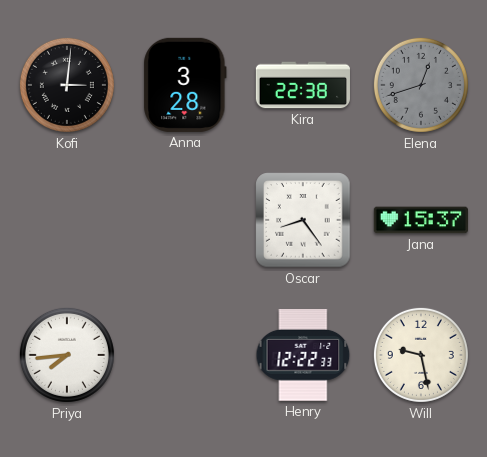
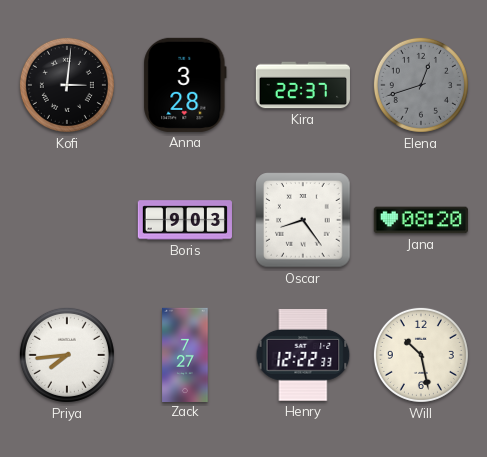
Kira: 22:38 -> 22:37
Boris: none -> 9:03
Jana: 15:37 -> 08:20
Zack: none -> 7:27
Will: 9:28 -> 10:28
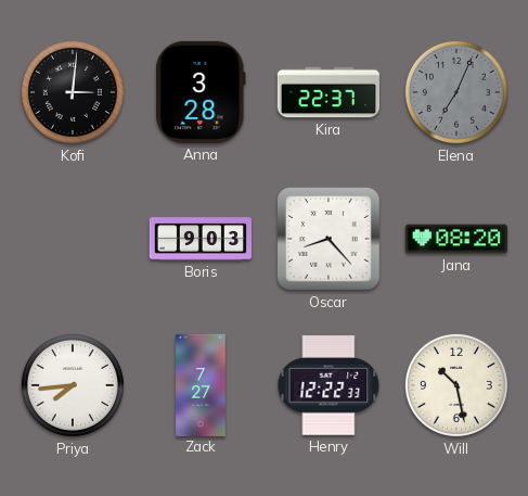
Elena: 12:42 -> 7:04
Oscar: 8:24 -> 8:23
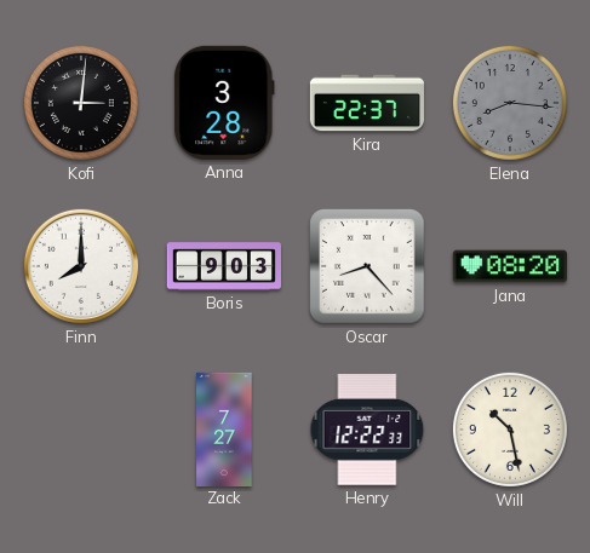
Elena: 7:04 -> 8:16
Finn: none -> 8:00
Priya: 7:44 -> none
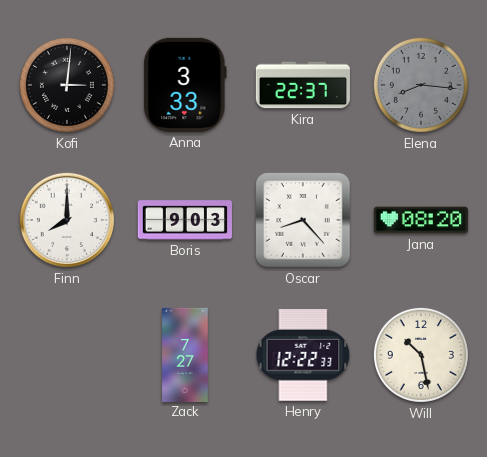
Anna: 3:28 -> 3:33
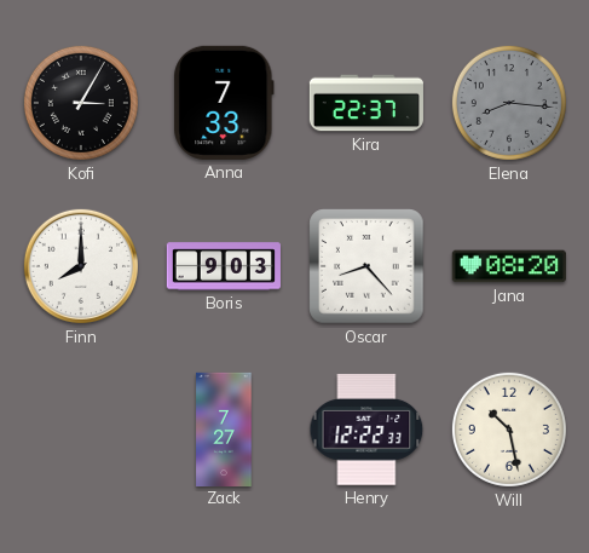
Kofi: 3:01 -> 3:05
Anna: 3:33 -> 7:33
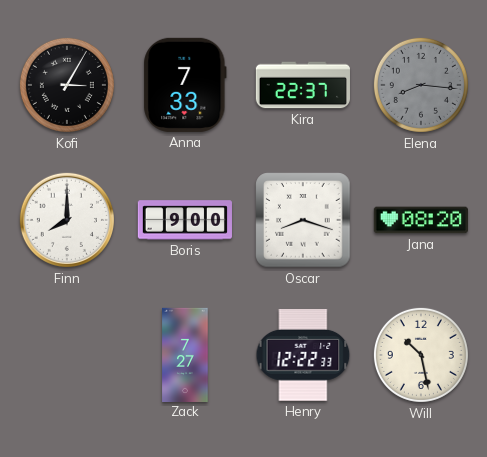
Boris: 9:03 -> 9:00
Oscar: 8:23 -> 8:18
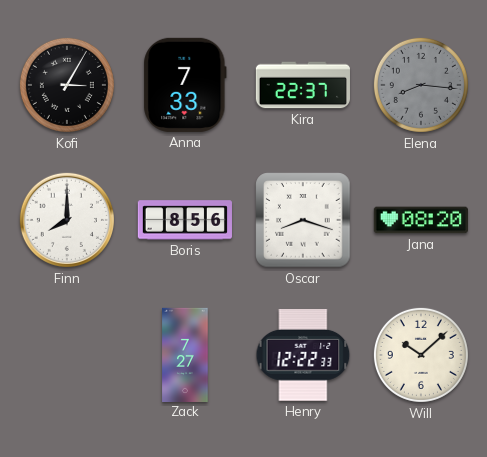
Boris: 9:00 -> 8:56
Will: 10:28 -> 10:08
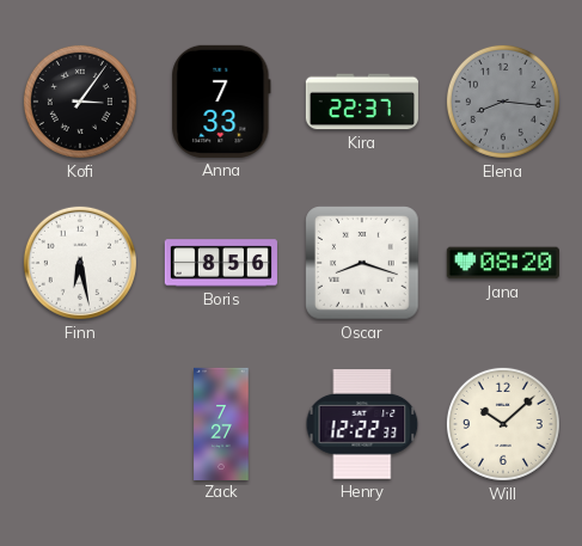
Kofi: 3:05 -> 3:06
Finn: 8:00 -> 6:28
